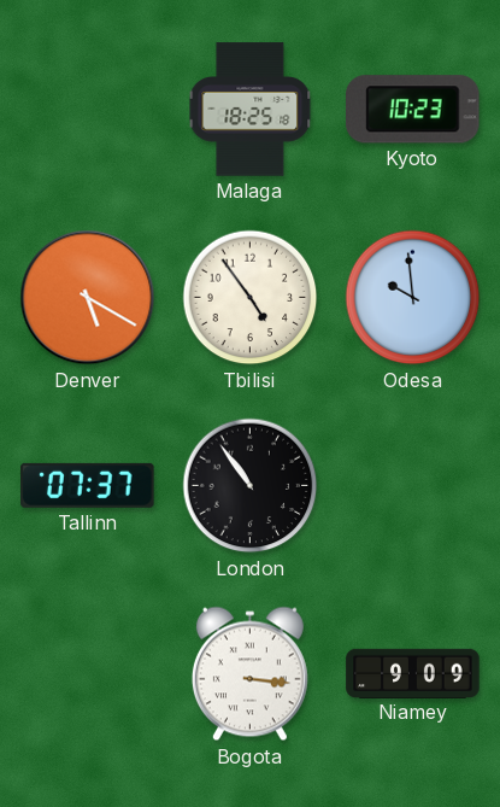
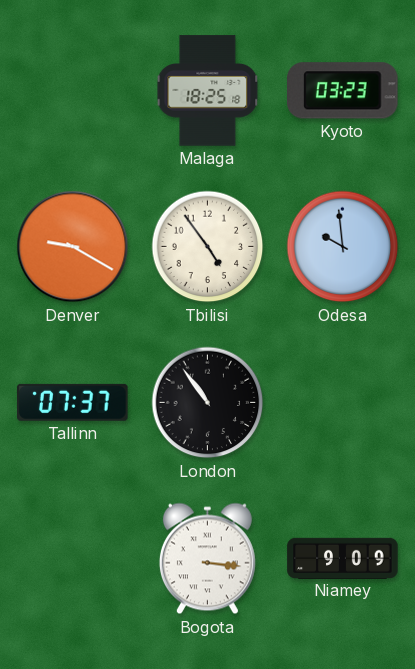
Kyoto: 10:23 -> 03:23
Denver: 5:20 -> 9:20
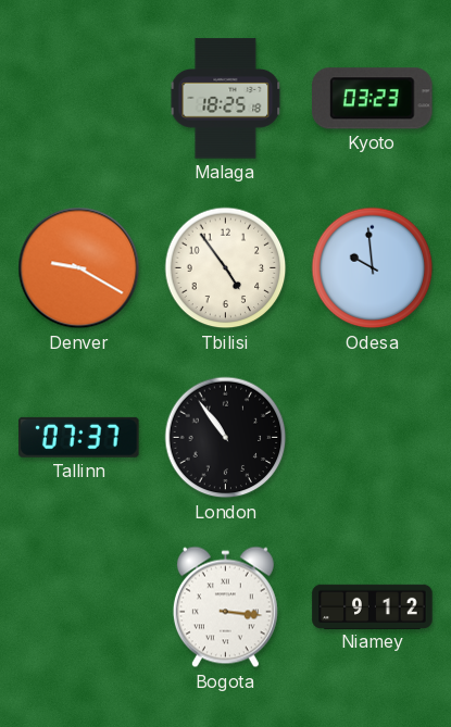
Niamey: 9:09 -> 9:12
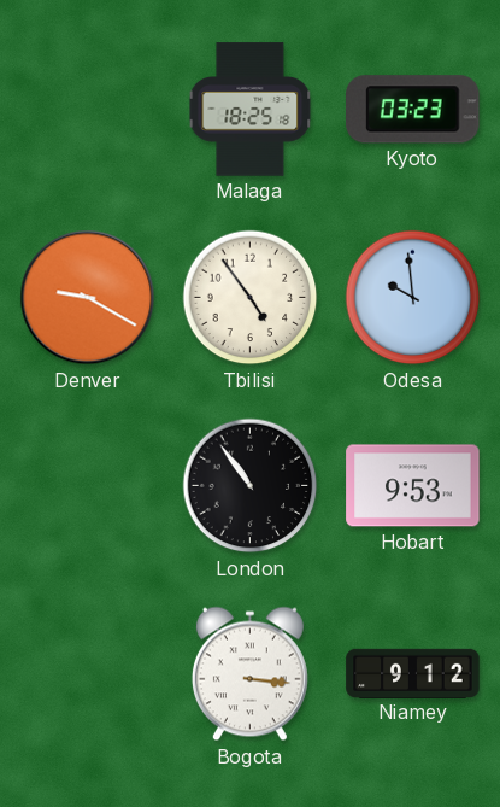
Tallinn: 07:37 -> none
Hobart: none -> 9:53
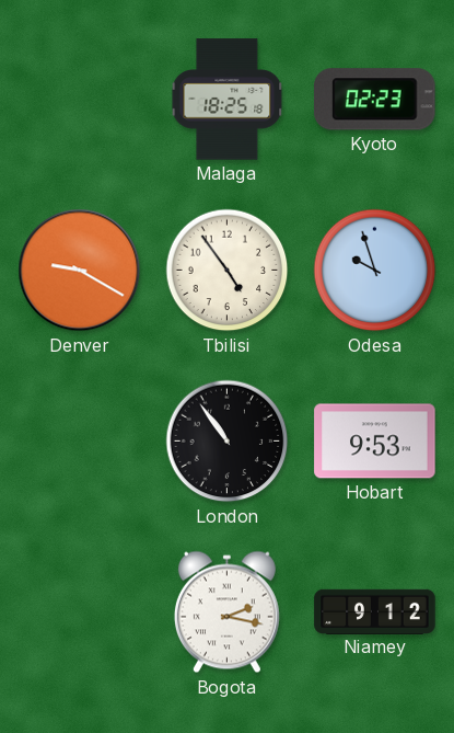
Kyoto: 03:23 -> 02:23
Odesa: 9:59 -> 9:57
Bogota: 3:16 -> 2:17
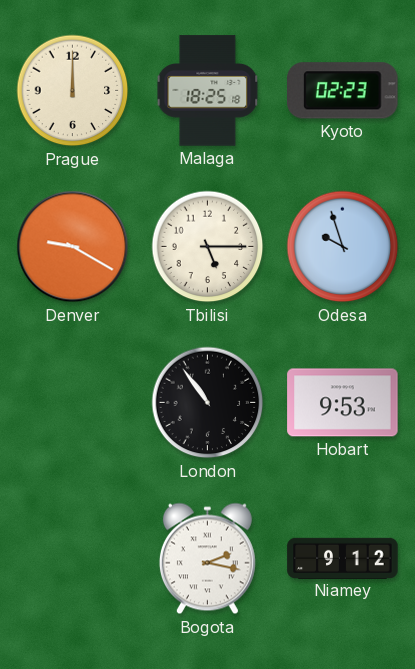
Prague: none -> 12:00
Tbilisi: 4:54 -> 5:15
